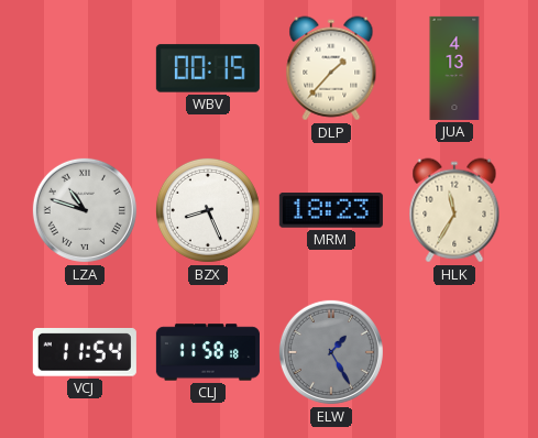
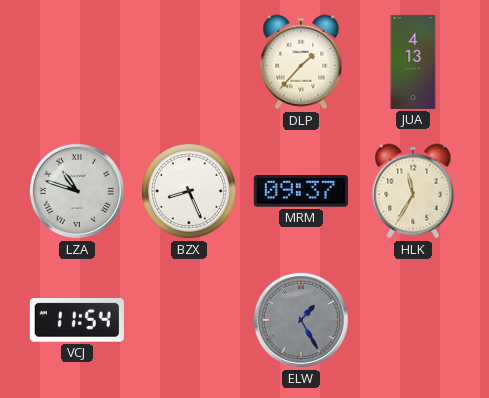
WBV: 00:15 -> none
MRM: 18:23 -> 09:37
CLJ: 11:58 -> none
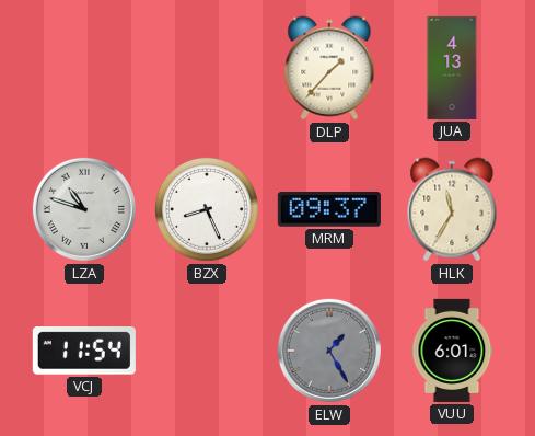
VUU: none -> 6:01
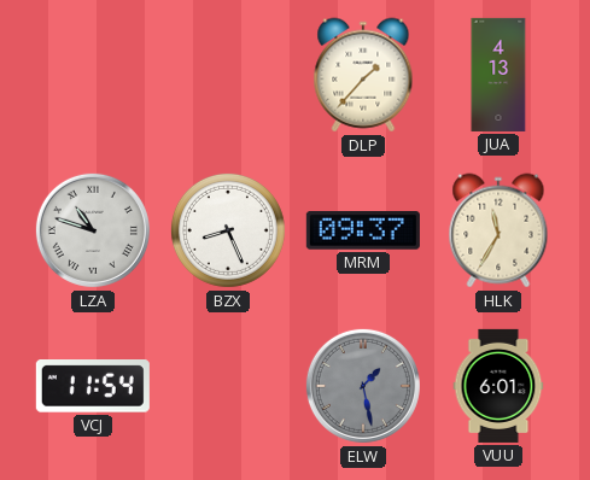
ELW: 1:25 -> 1:28
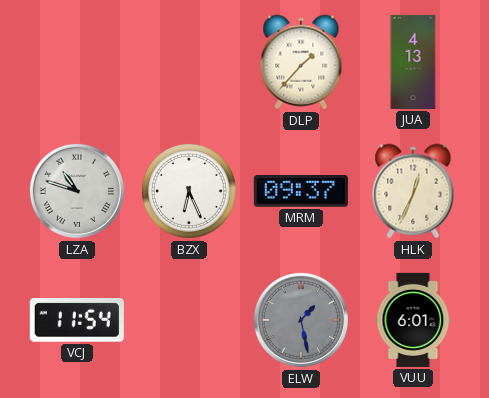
BZX: 8:26 -> 6:26
HLK: 11:35 -> 12:34
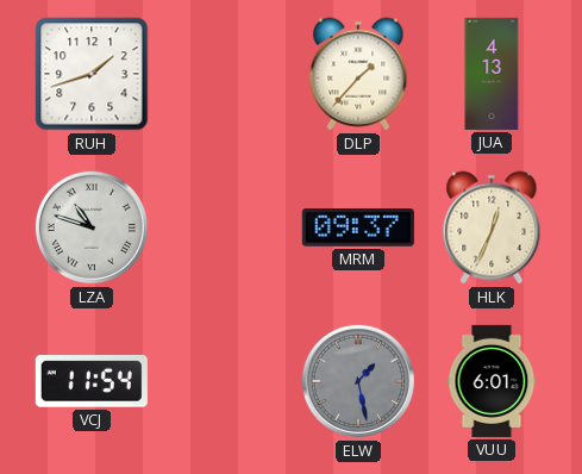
RUH: none -> 1:42
BZX: 6:26 -> none
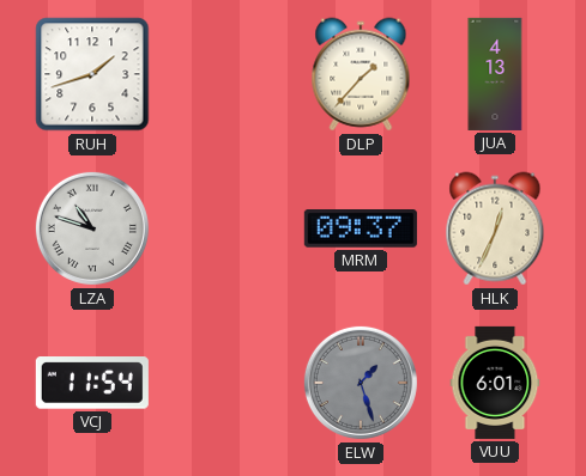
ELW: 1:28 -> 1:27
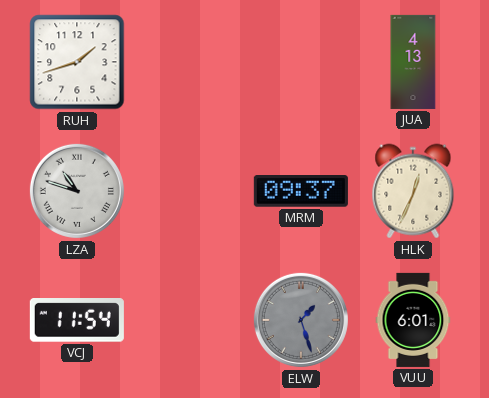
DLP: 1:37 -> none
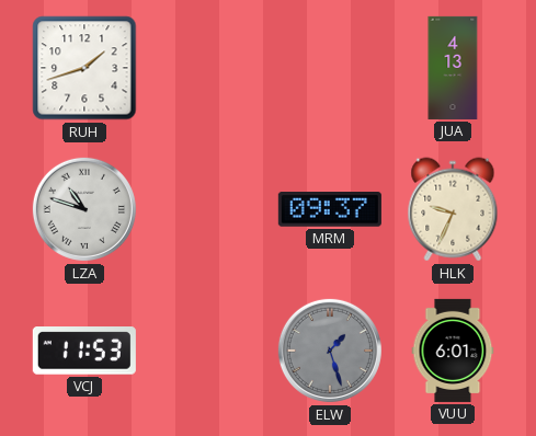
HLK: 12:34 -> 9:34
VCJ: 11:54 -> 11:53
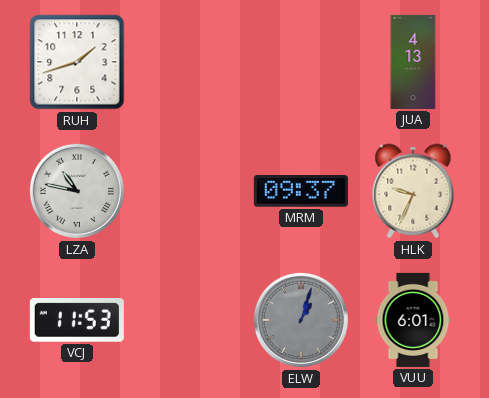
LZA: 10:48 -> 10:47
ELW: 1:27 -> 1:03
